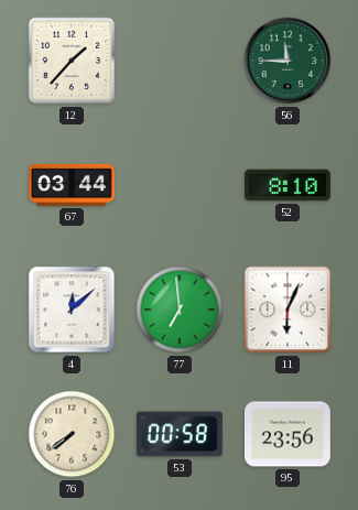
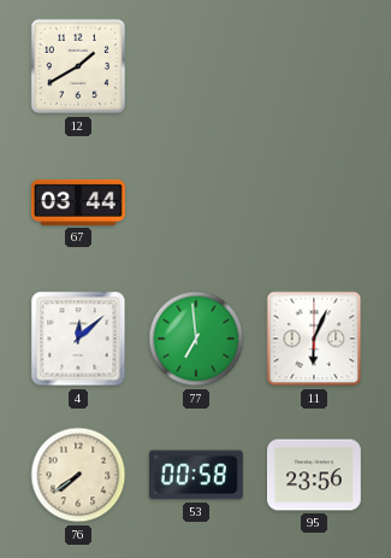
12: 1:37 -> 1:40
56: 11:45 -> none
52: 8:10 -> none
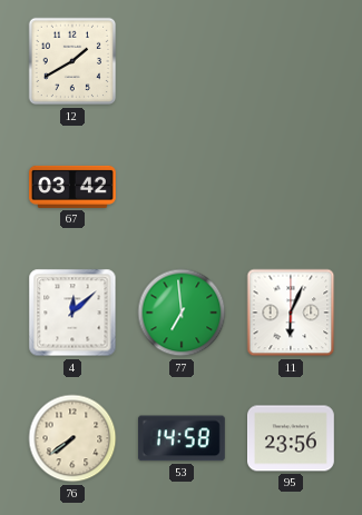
67: 03:44 -> 03:42
53: 00:58 -> 14:58
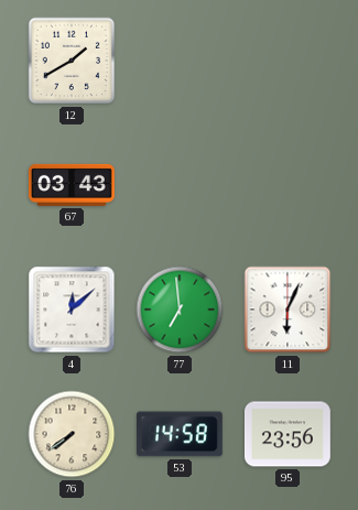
67: 03:42 -> 03:43
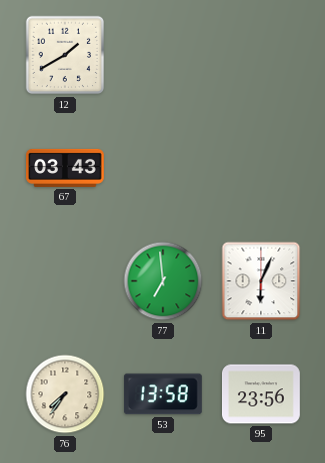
4: 12:08 -> none
76: 7:39 -> 7:36
53: 14:58 -> 13:58
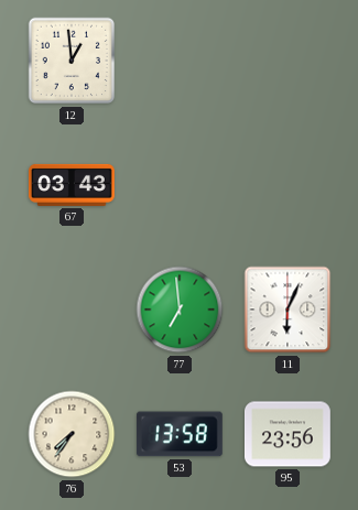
12: 1:40 -> 12:59
